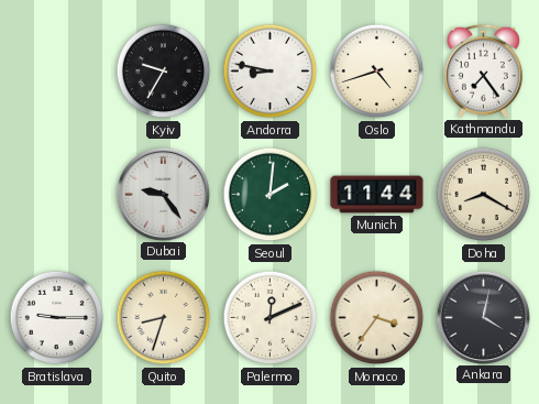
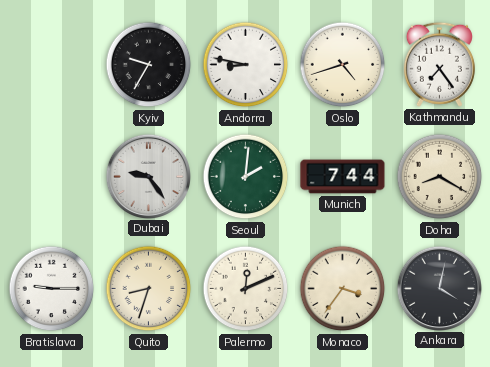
Munich: 11:44 -> 7:44
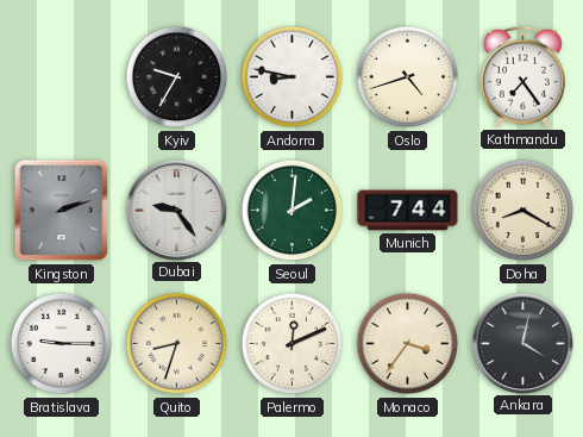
Kingston: none -> 2:12
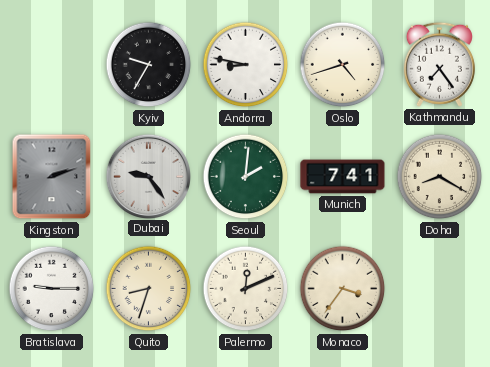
Munich: 7:44 -> 7:41
Ankara: 4:02 -> none
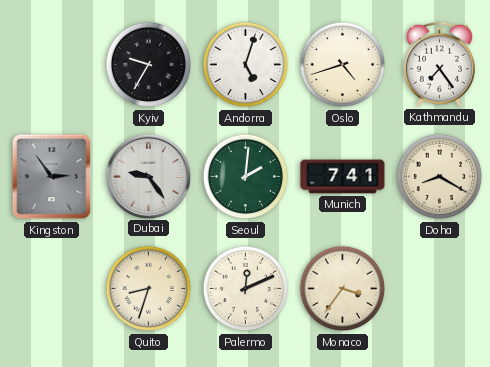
Andorra: 8:47 -> 5:03
Kingston: 2:12 -> 2:54
Bratislava: 9:15 -> none
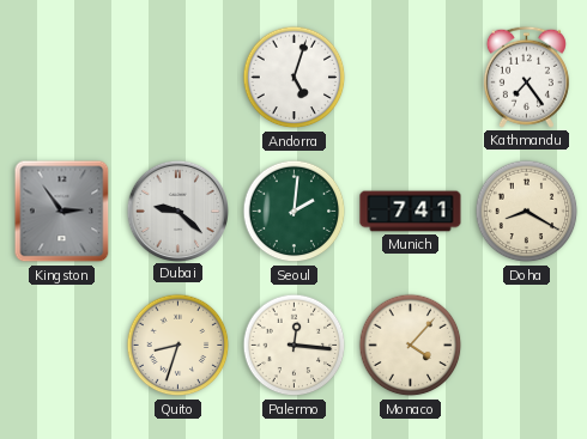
Kyiv: 9:35 -> none
Oslo: 4:42 -> none
Dubai: 9:24 -> 9:22
Palermo: 12:11 -> 12:16
Monaco: 3:36 -> 4:07
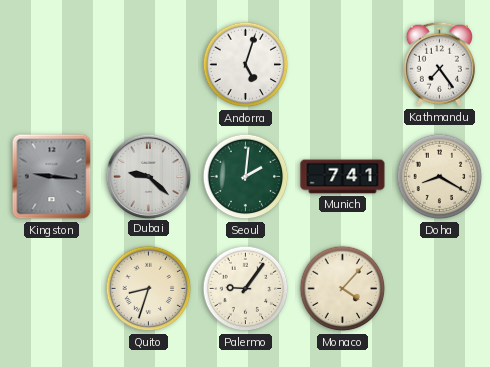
Kingston: 2:54 -> 9:16
Palermo: 12:16 -> 9:06
